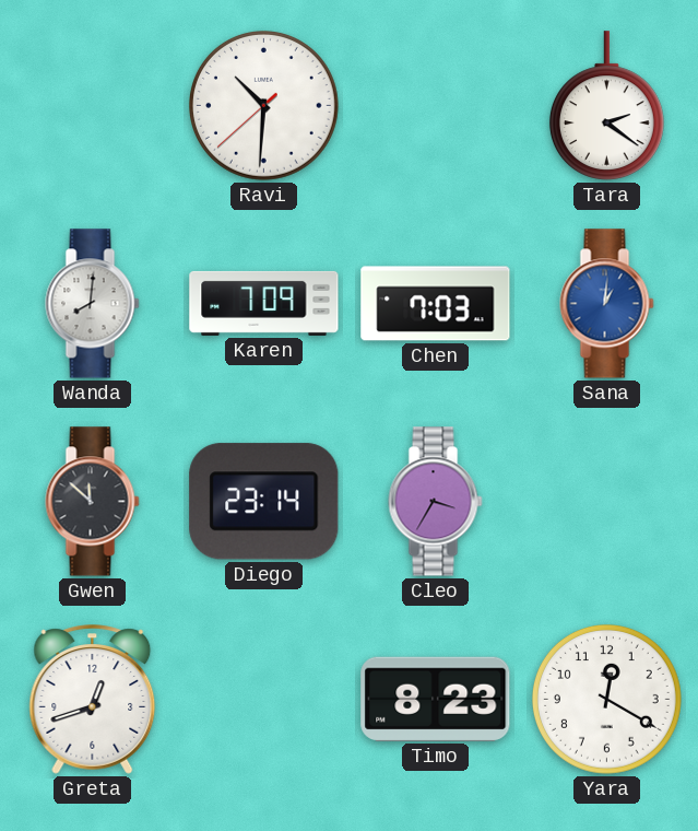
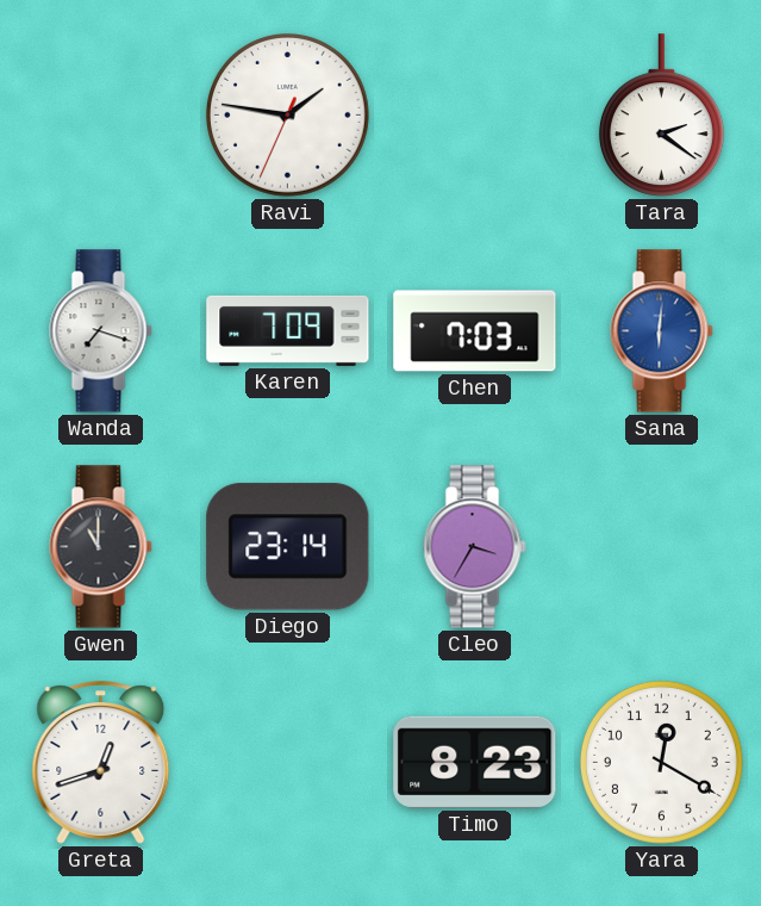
Ravi: 10:30 -> 1:46
Wanda: 8:01 -> 7:18
Sana: 1:01 -> 6:01
Gwen: 11:52 -> 11:00
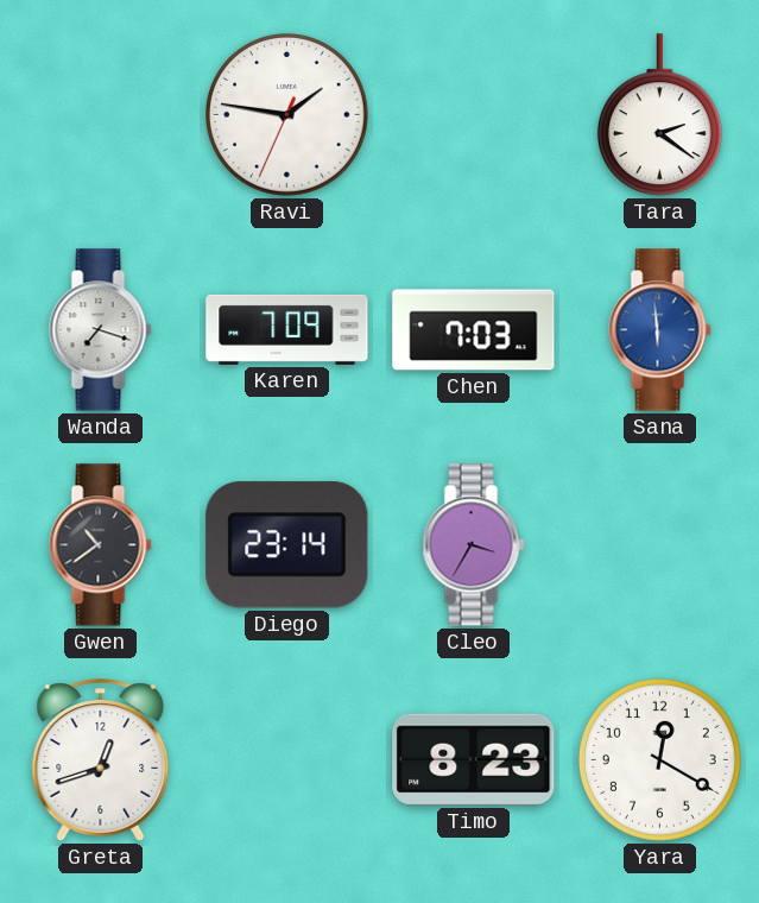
Sana: 6:01 -> 5:59
Gwen: 11:00 -> 10:39
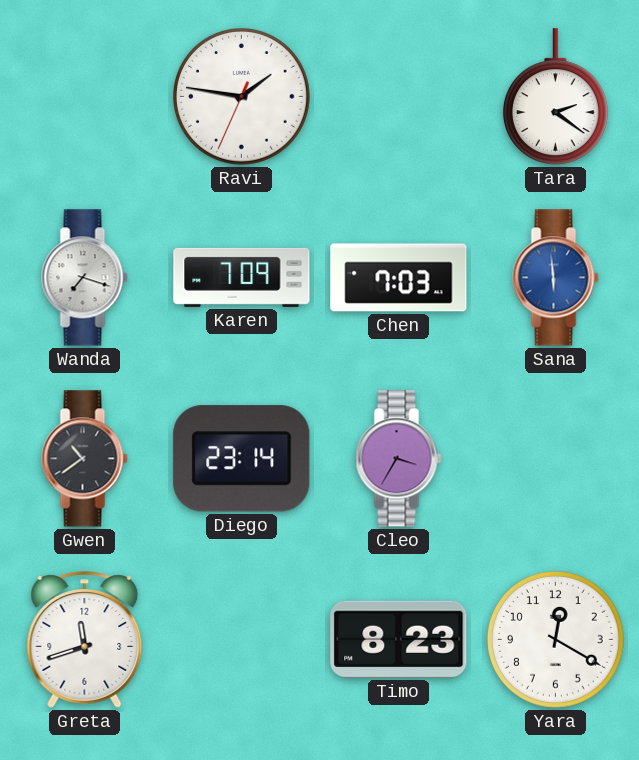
Greta: 12:42 -> 11:42
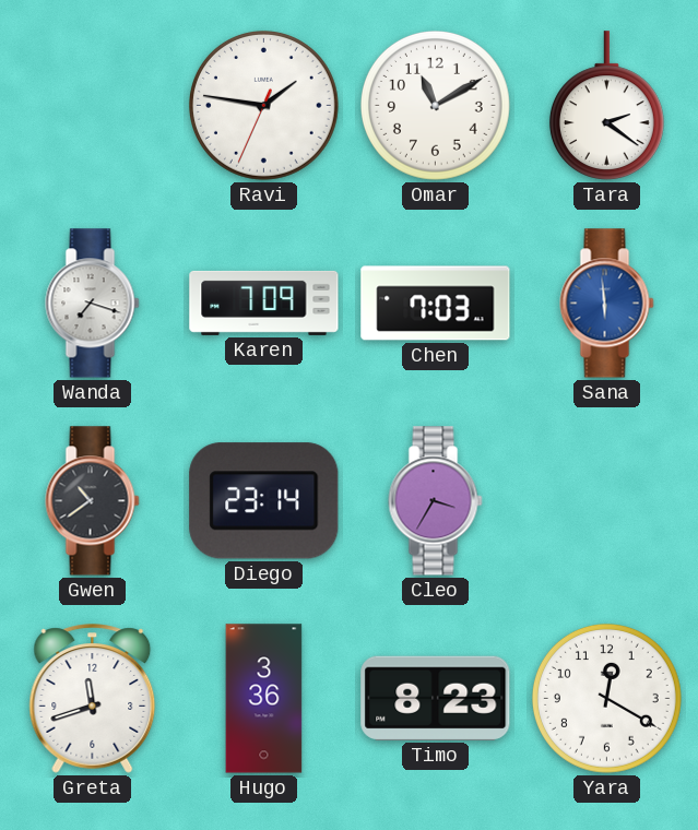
Omar: none -> 11:10
Hugo: none -> 3:36
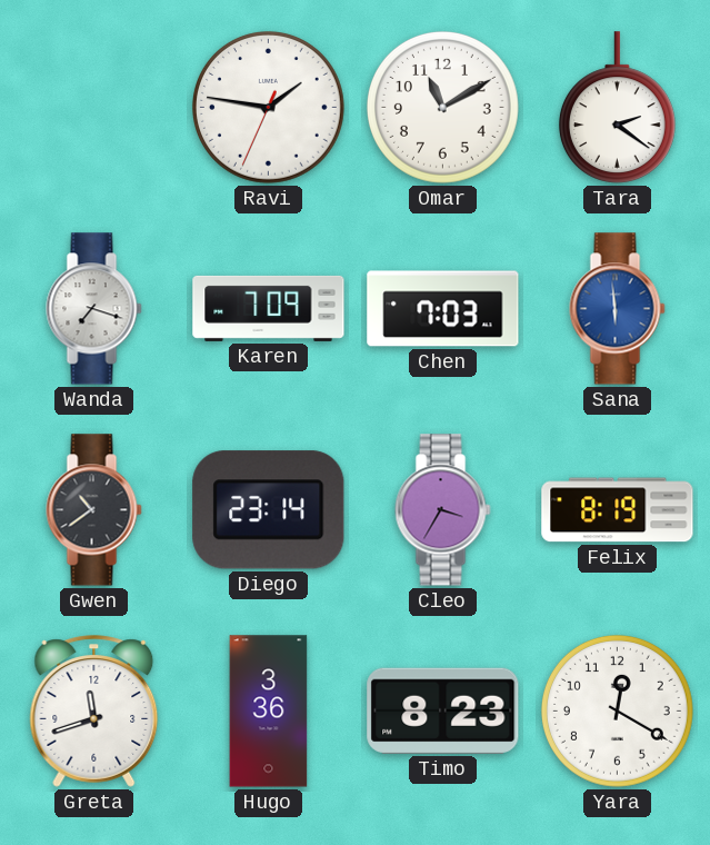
Felix: none -> 8:19
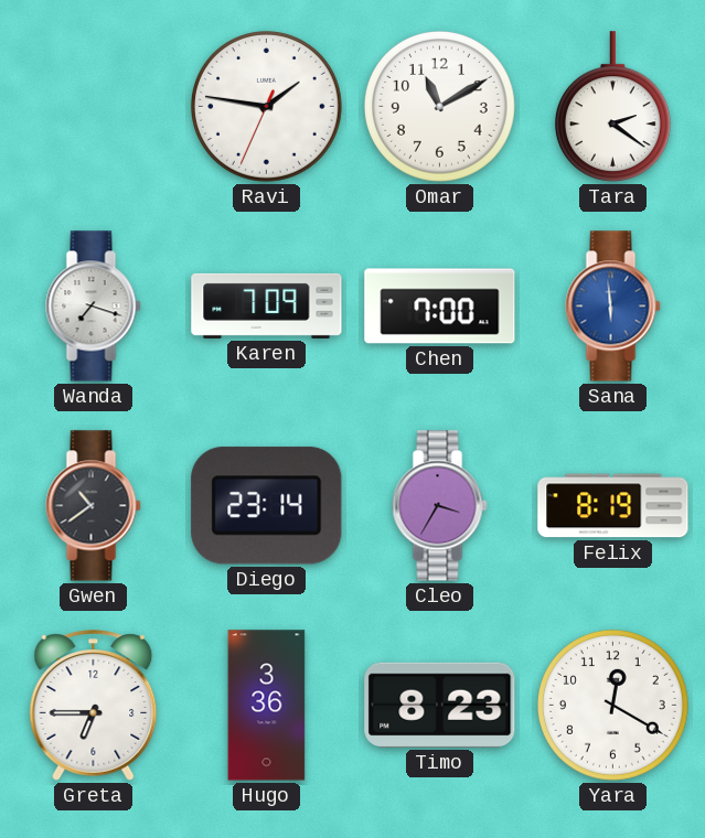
Chen: 7:03 -> 7:00
Greta: 11:42 -> 6:45
